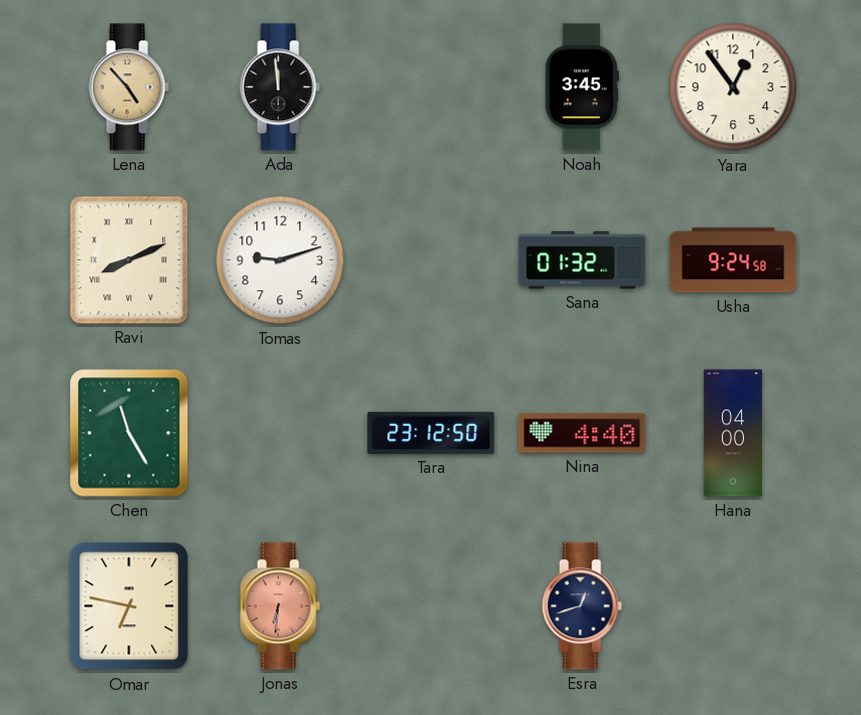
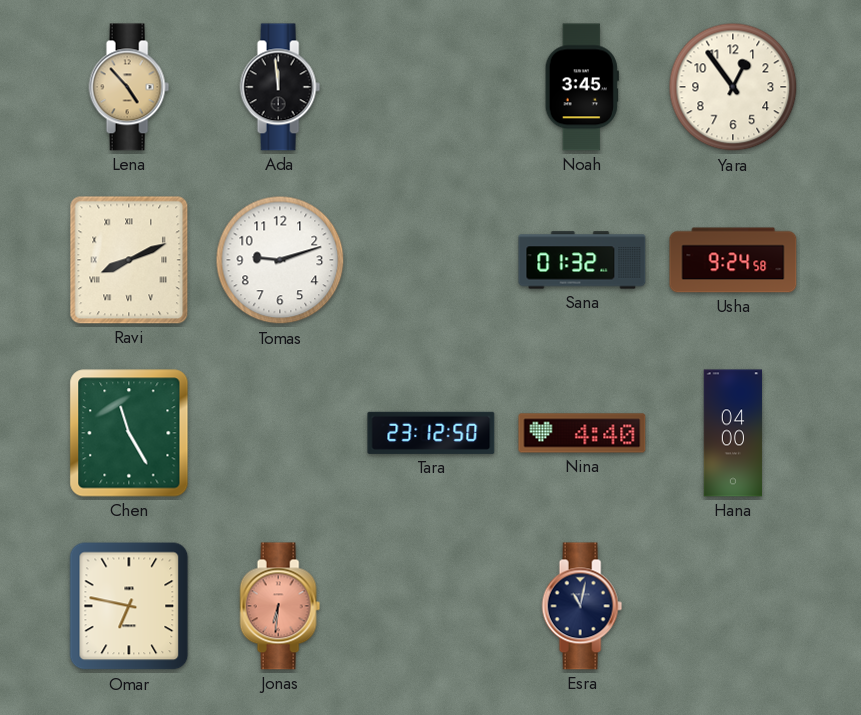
Esra: 12:42 -> 11:02
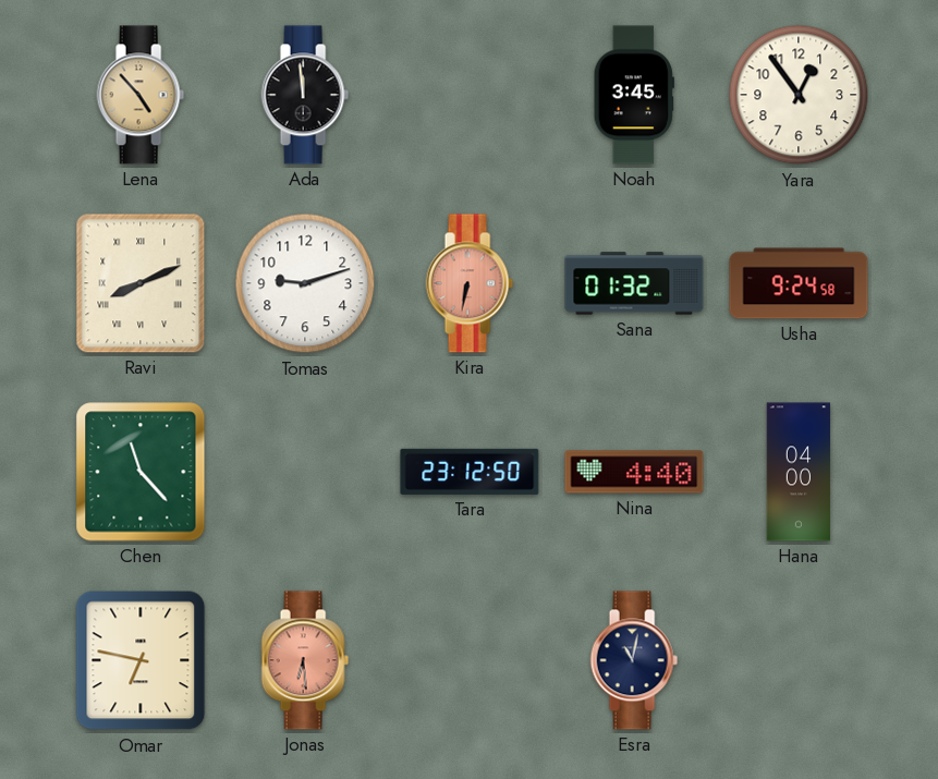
Kira: none -> 6:32
Chen: 11:25 -> 11:23
Jonas: 6:31 -> 6:29
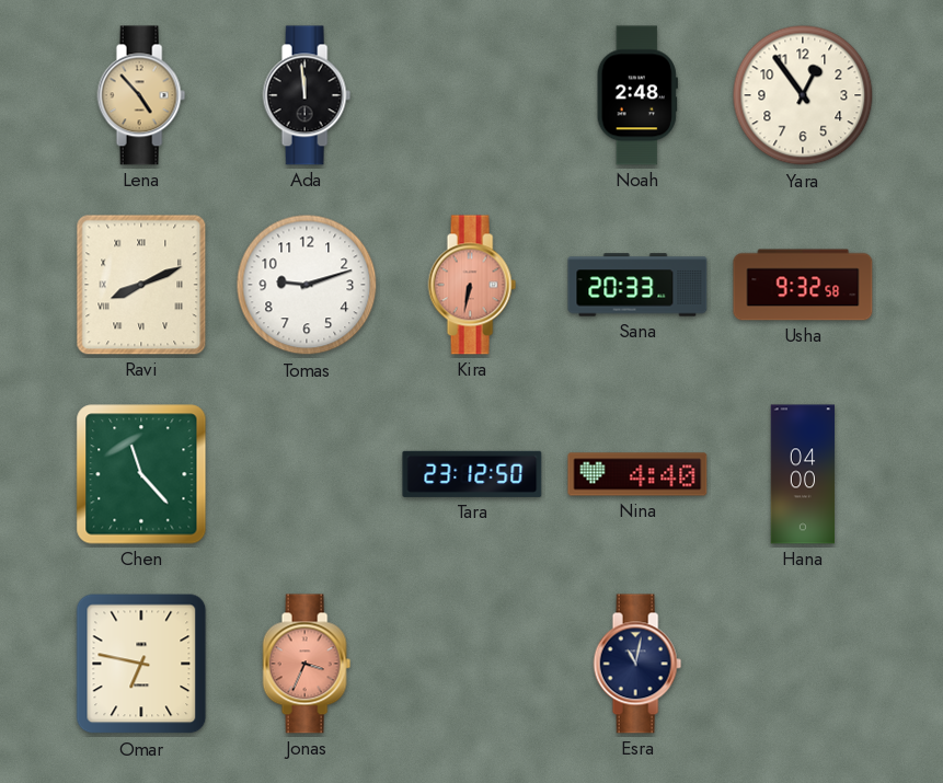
Noah: 3:45 -> 2:48
Sana: 01:32 -> 20:33
Usha: 9:24 -> 9:32
Jonas: 6:29 -> 3:34
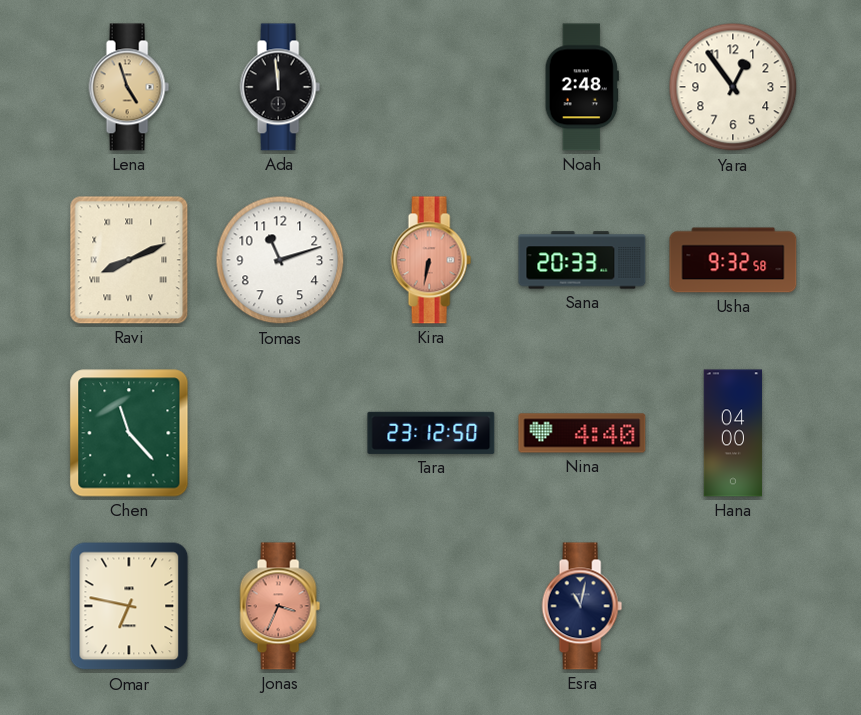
Lena: 4:53 -> 4:57
Tomas: 9:12 -> 11:12
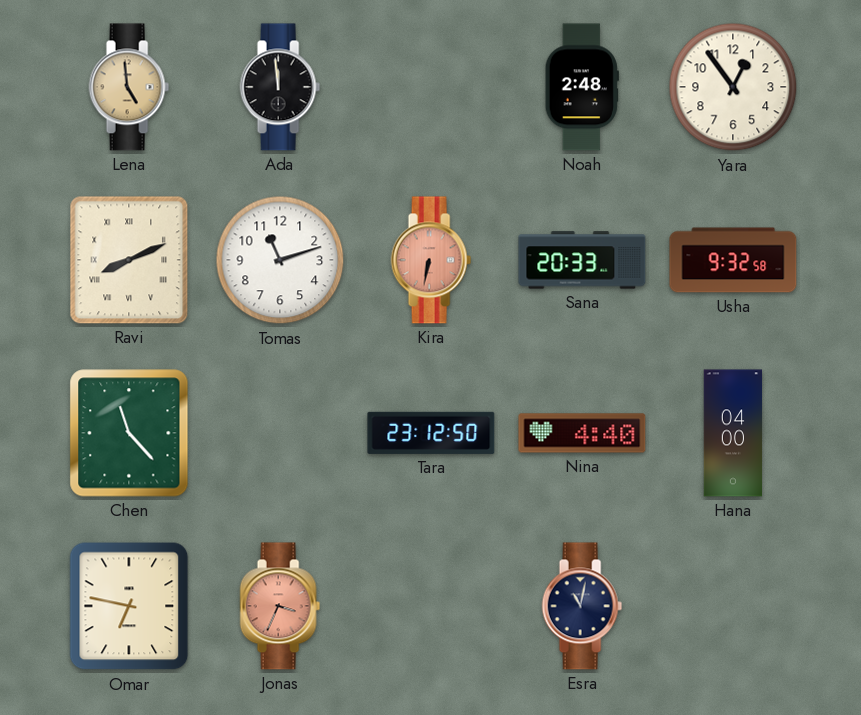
Lena: 4:57 -> 4:59
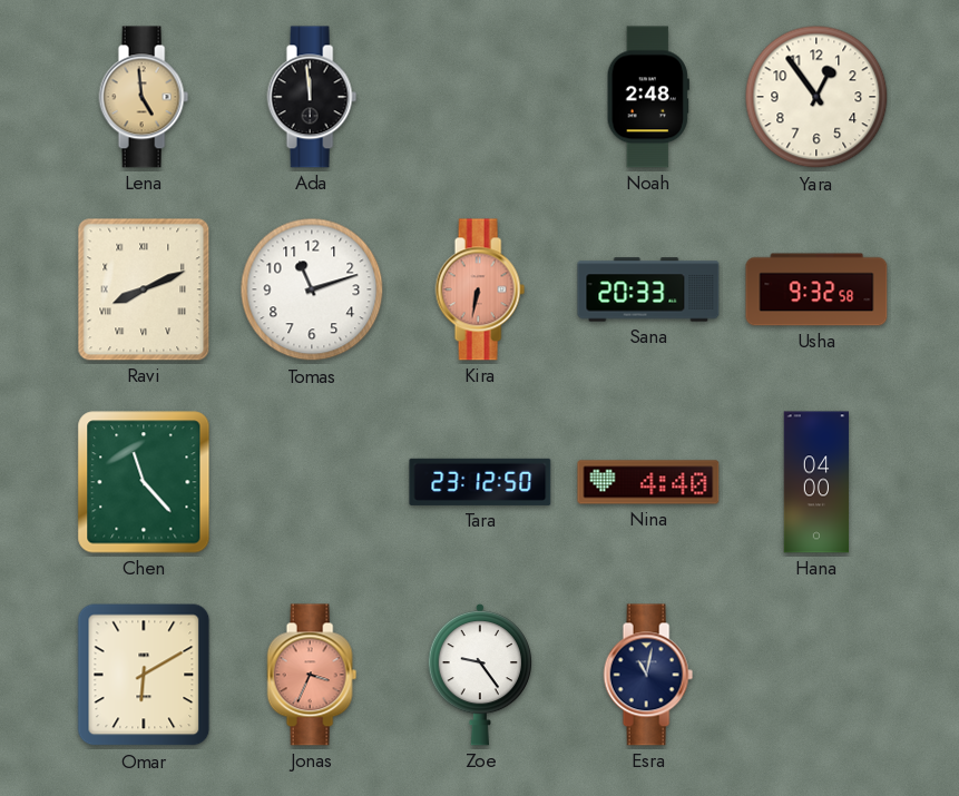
Omar: 6:47 -> 6:10
Zoe: none -> 9:24
